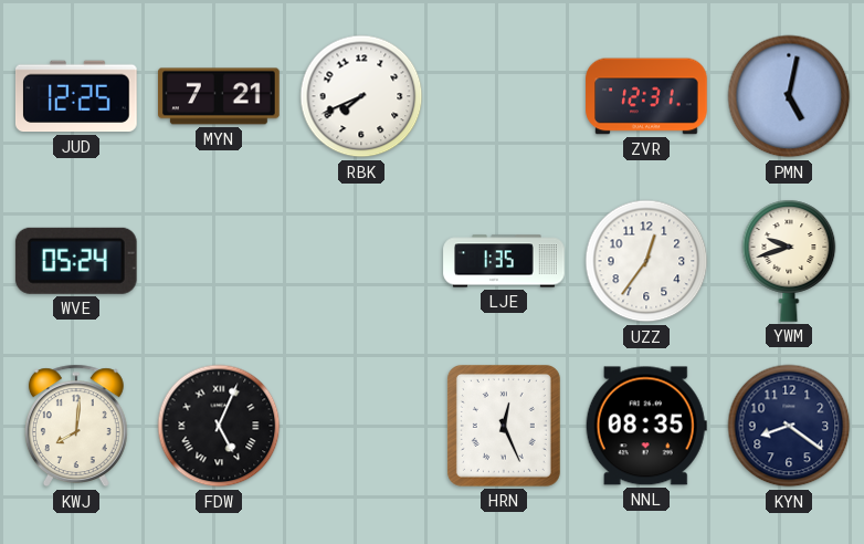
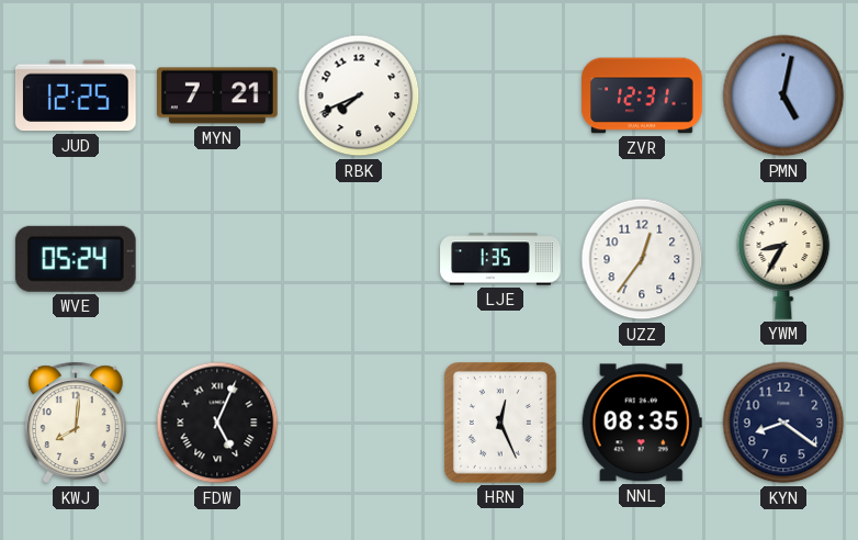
YWM: 9:42 -> 8:35
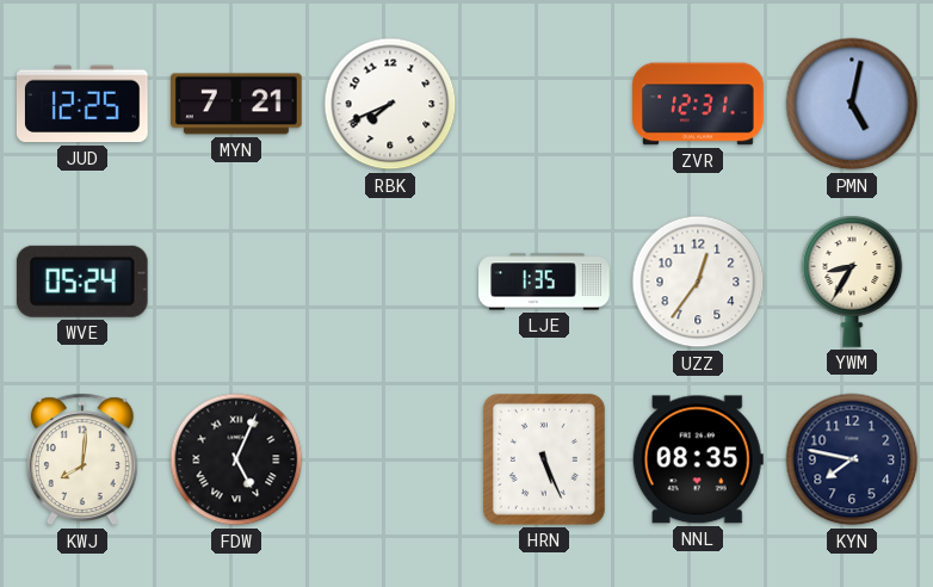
HRN: 12:26 -> 5:26
KYN: 8:21 -> 7:47
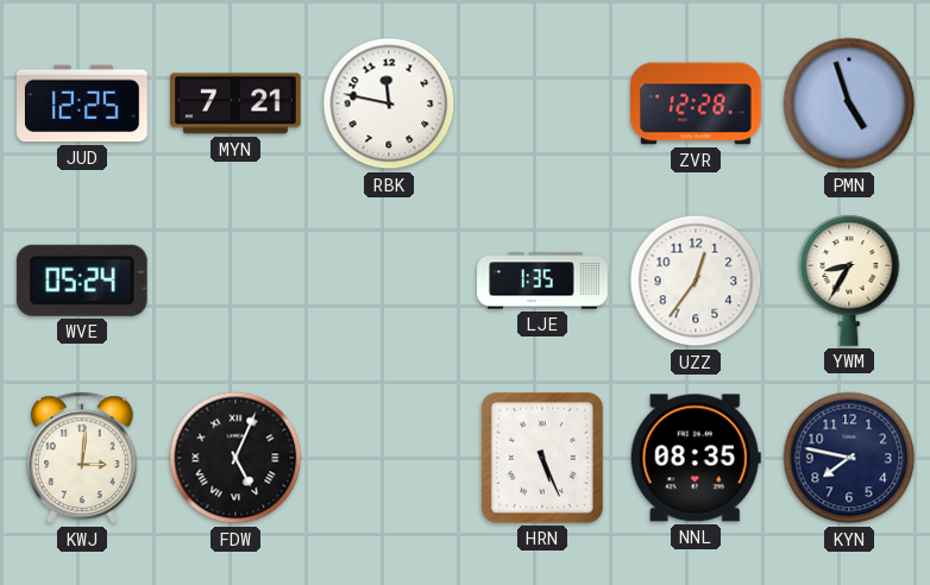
RBK: 7:41 -> 11:47
ZVR: 12:31 -> 12:28
PMN: 5:02 -> 4:57
KWJ: 8:01 -> 3:01
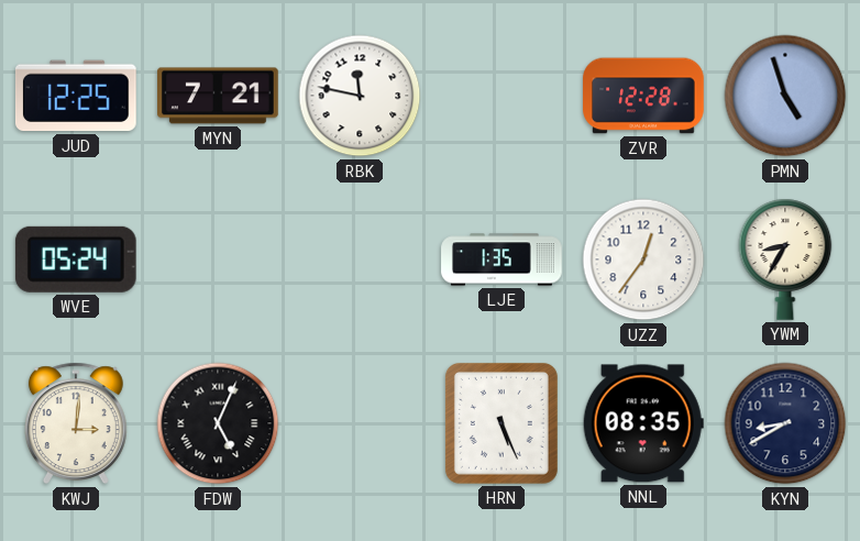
KYN: 7:47 -> 8:40
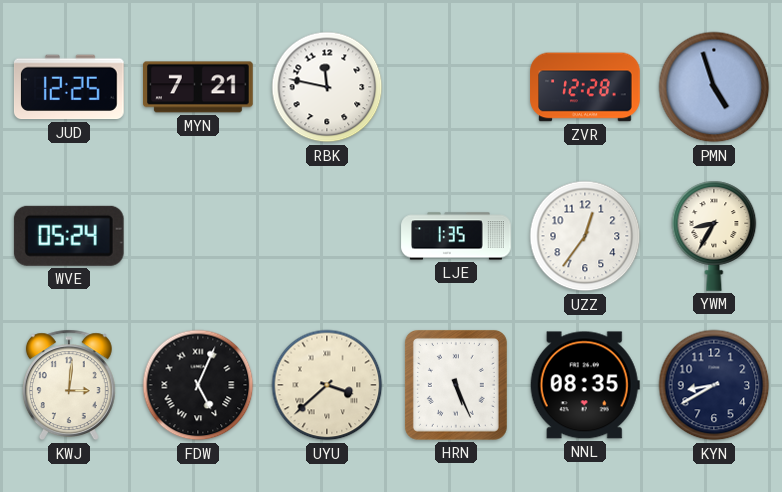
UYU: none -> 3:38
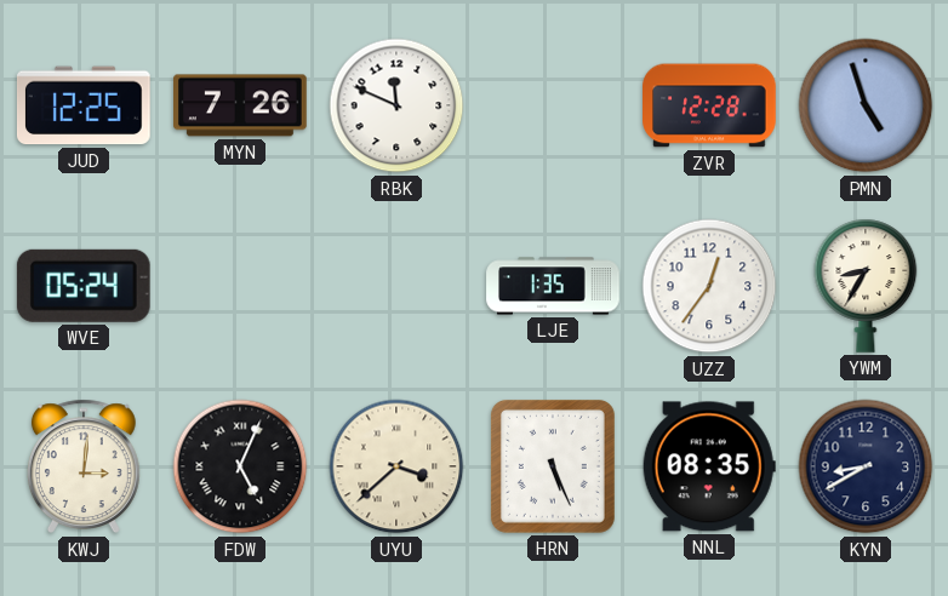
MYN: 7:21 -> 7:26
RBK: 11:47 -> 11:49
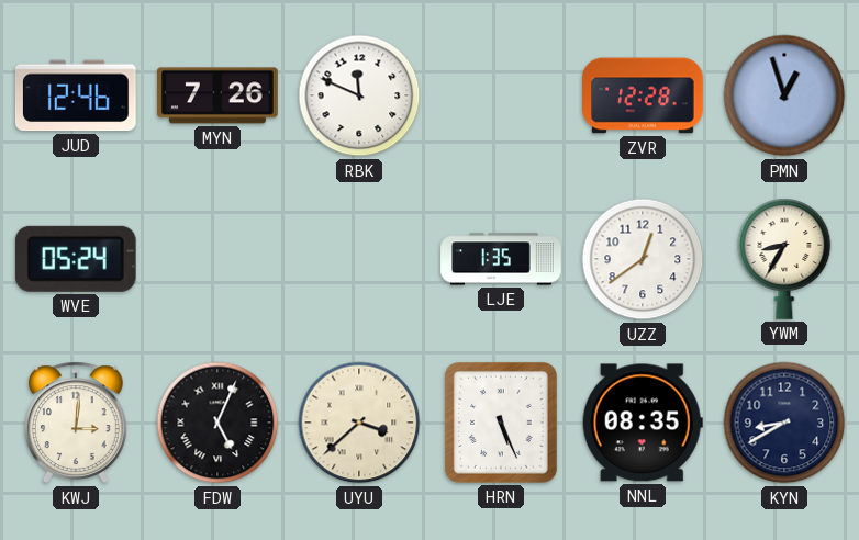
JUD: 12:25 -> 12:46
PMN: 4:57 -> 12:57
UZZ: 12:36 -> 12:39
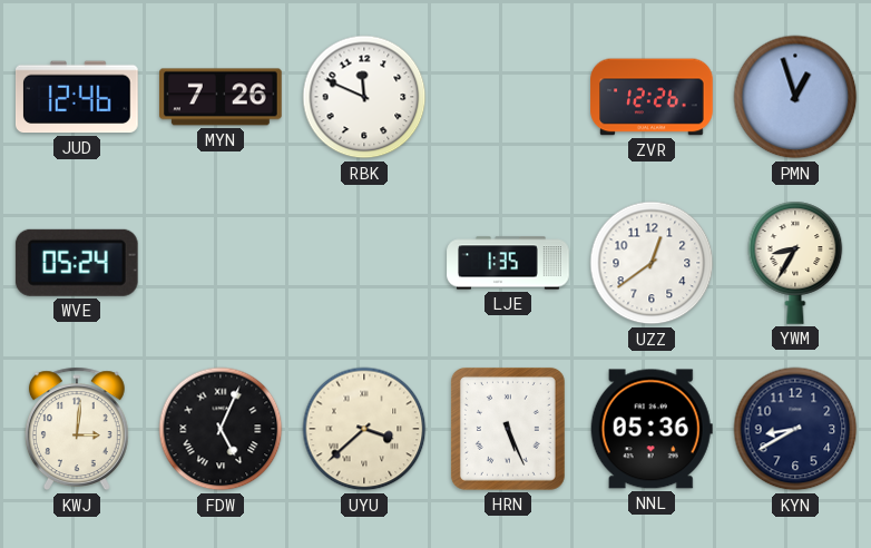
ZVR: 12:28 -> 12:26
NNL: 08:35 -> 05:36
